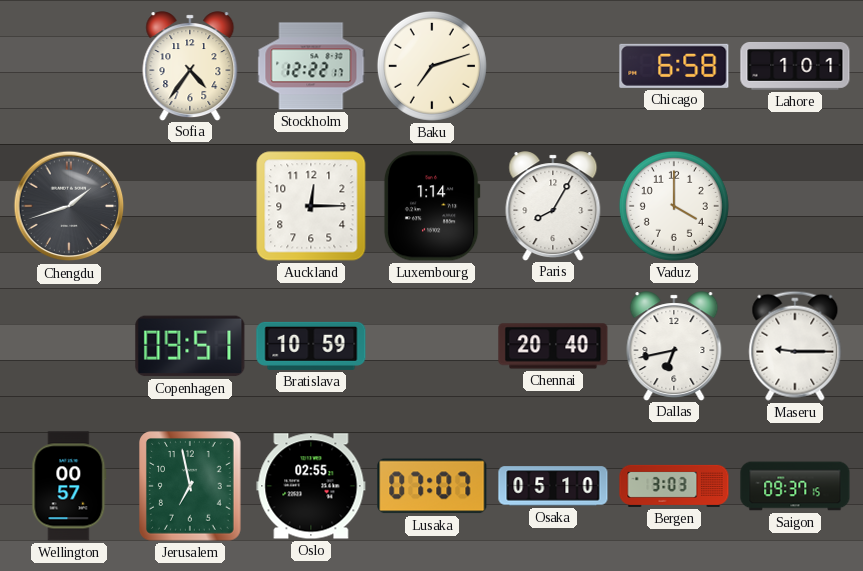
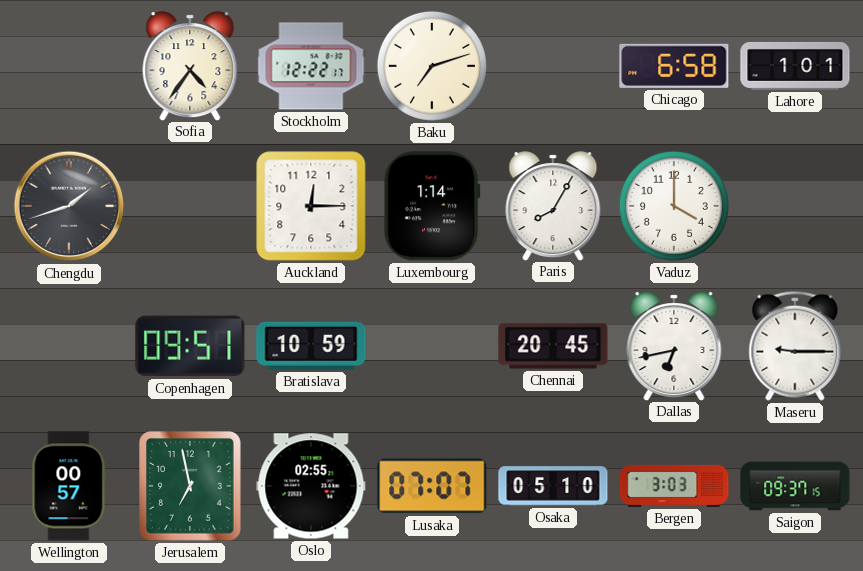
Chennai: 20:40 -> 20:45
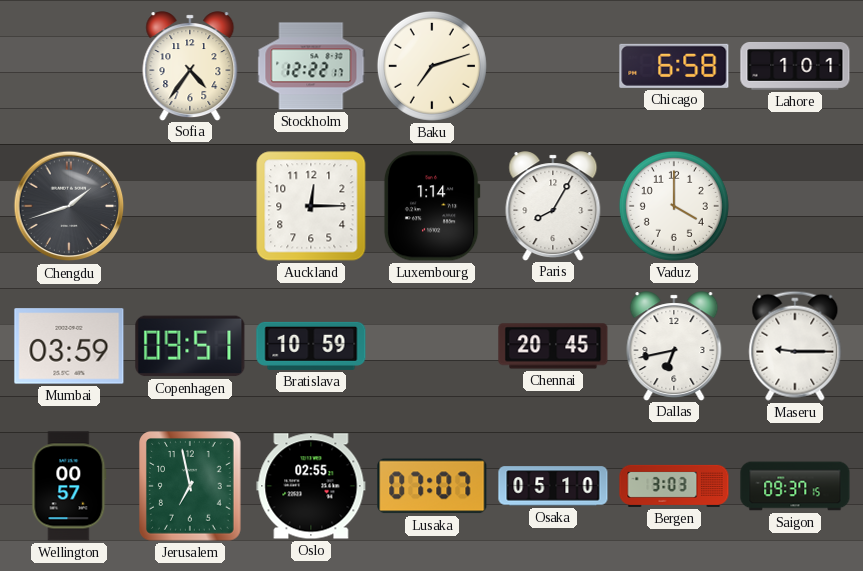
Mumbai: none -> 03:59
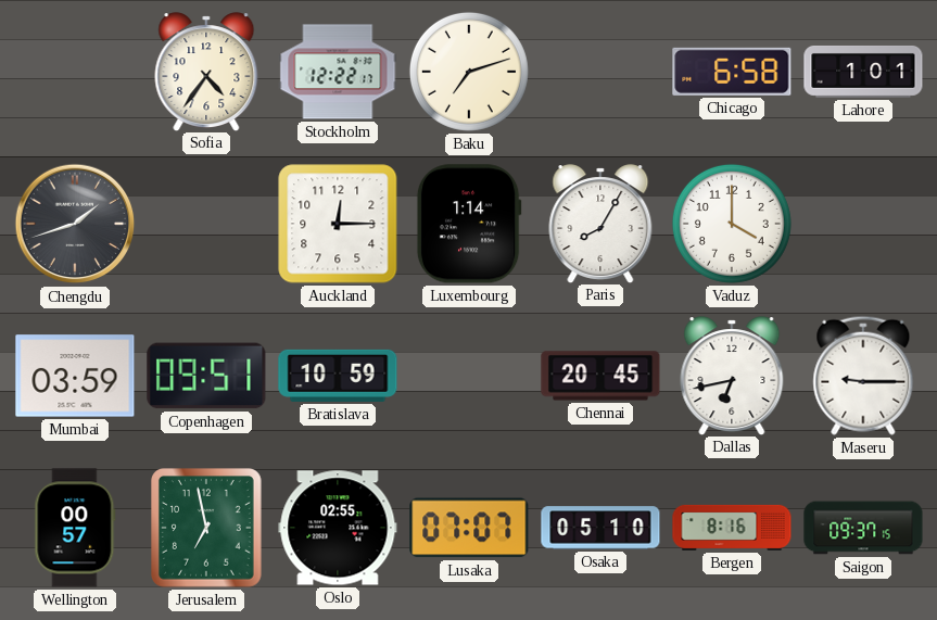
Bergen: 3:03 -> 8:16
